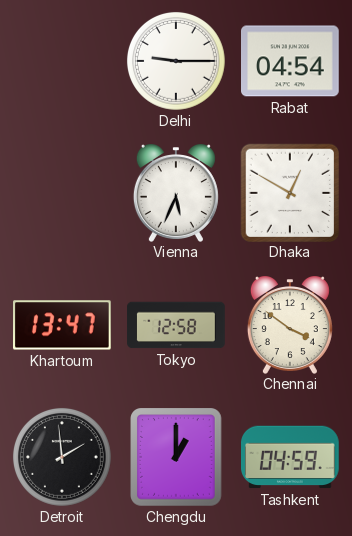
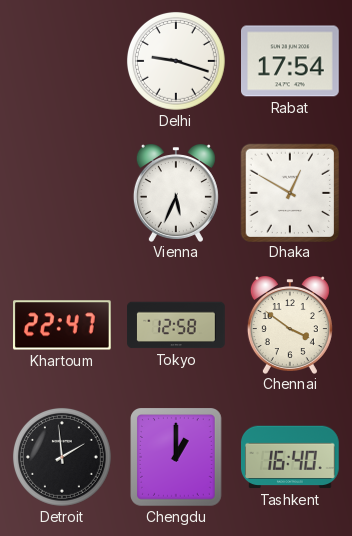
Delhi: 9:15 -> 9:18
Rabat: 04:54 -> 17:54
Khartoum: 13:47 -> 22:47
Tashkent: 04:59 -> 16:40
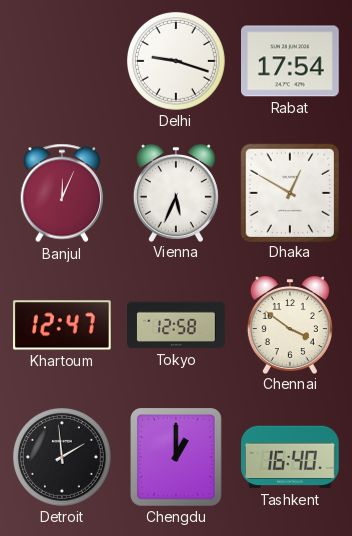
Banjul: none -> 12:04
Khartoum: 22:47 -> 12:47
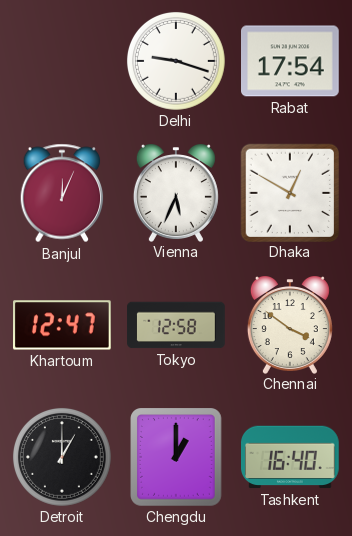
Detroit: 1:59 -> 1:00
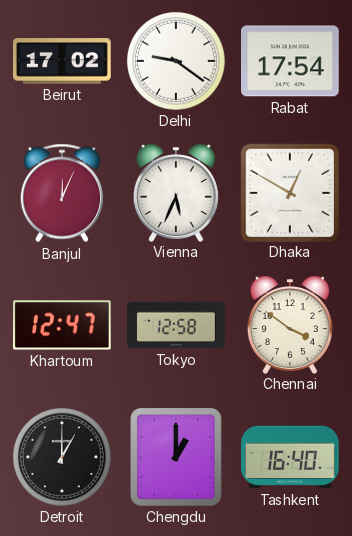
Beirut: none -> 17:02
Delhi: 9:18 -> 9:21
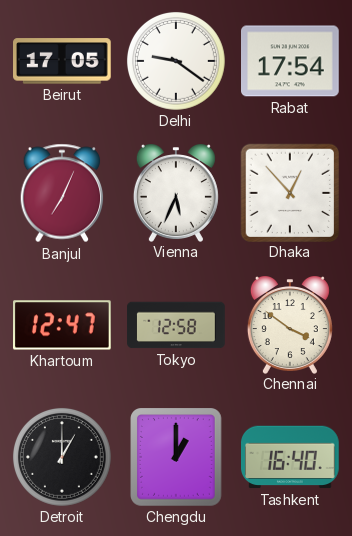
Beirut: 17:02 -> 17:05
Banjul: 12:04 -> 7:04
Dhaka: 12:50 -> 12:53
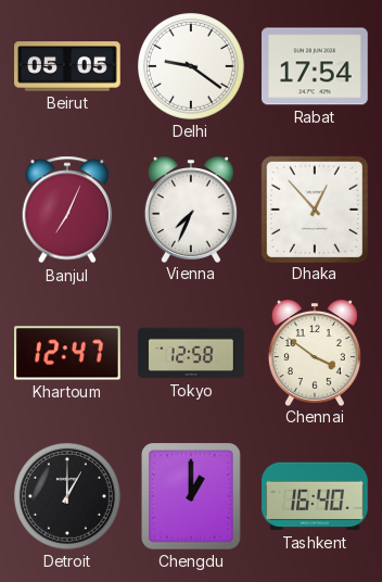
Beirut: 17:05 -> 05:05
Vienna: 5:34 -> 7:34
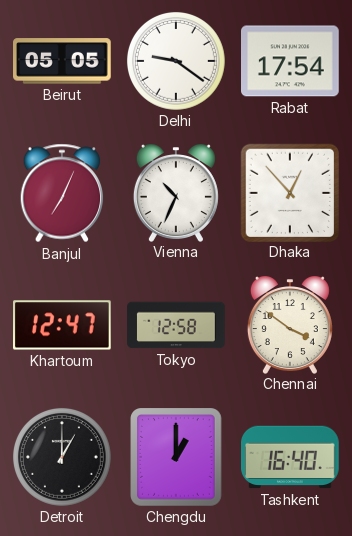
Vienna: 7:34 -> 10:34
